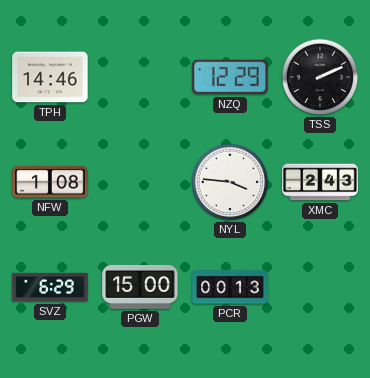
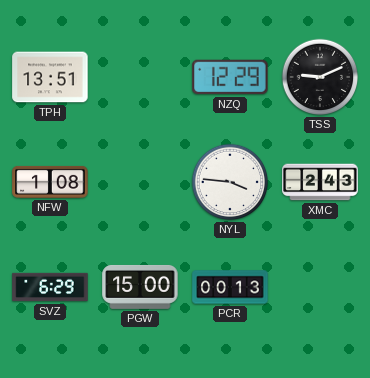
TPH: 14:46 -> 13:51
TSS: 2:11 -> 9:11
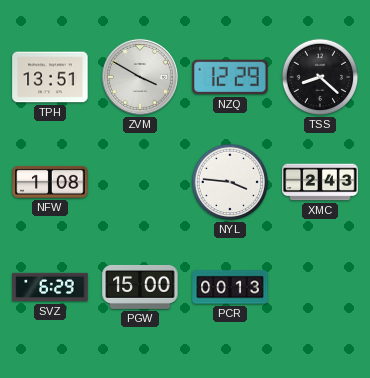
ZVM: none -> 3:50
TSS: 9:11 -> 8:22
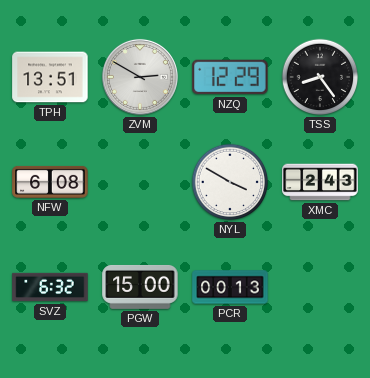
ZVM: 3:50 -> 2:50
TSS: 8:22 -> 8:24
NFW: 1:08 -> 6:08
NYL: 3:46 -> 3:50
SVZ: 6:29 -> 6:32
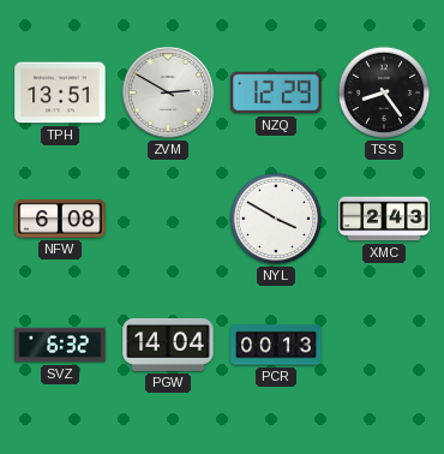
PGW: 15:00 -> 14:04
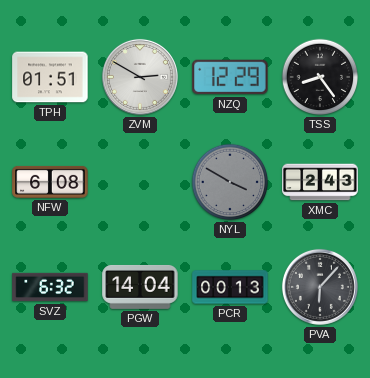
TPH: 13:51 -> 01:51
NYL dial: white -> grey
PVA: none -> 6:07
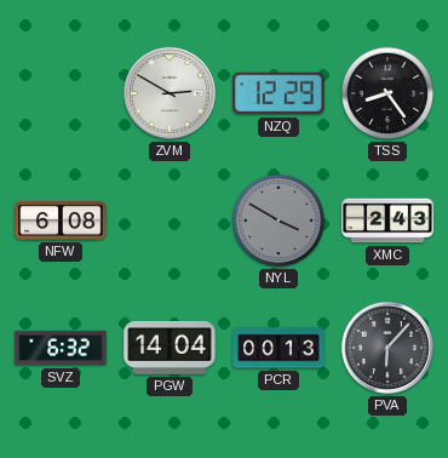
TPH: 01:51 -> none
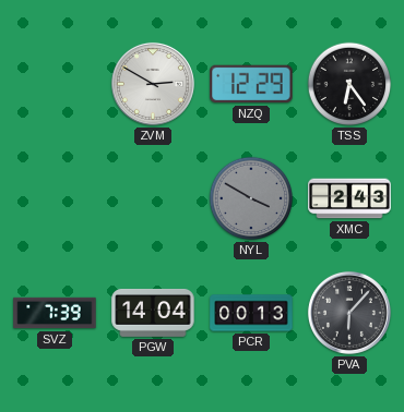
TSS: 8:24 -> 6:24
NFW: 6:08 -> none
SVZ: 6:32 -> 7:39
